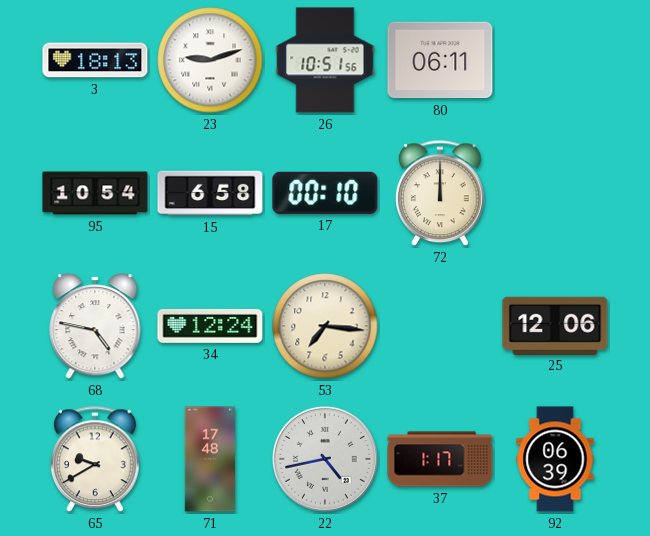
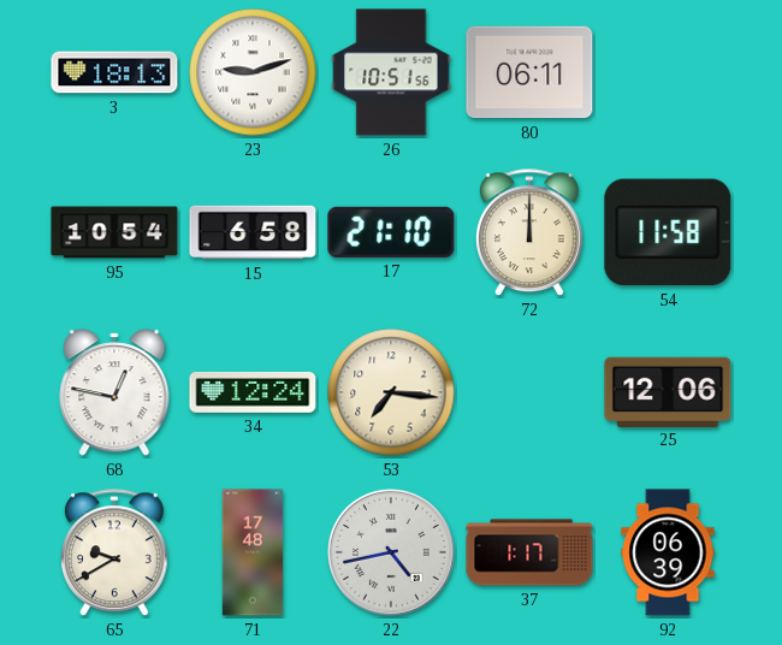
17: 00:10 -> 21:10
54: none -> 11:58
68: 4:47 -> 12:47
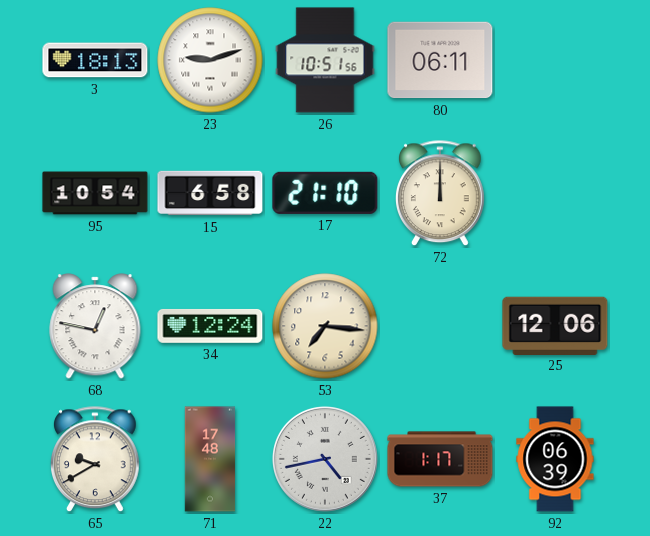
54: 11:58 -> none
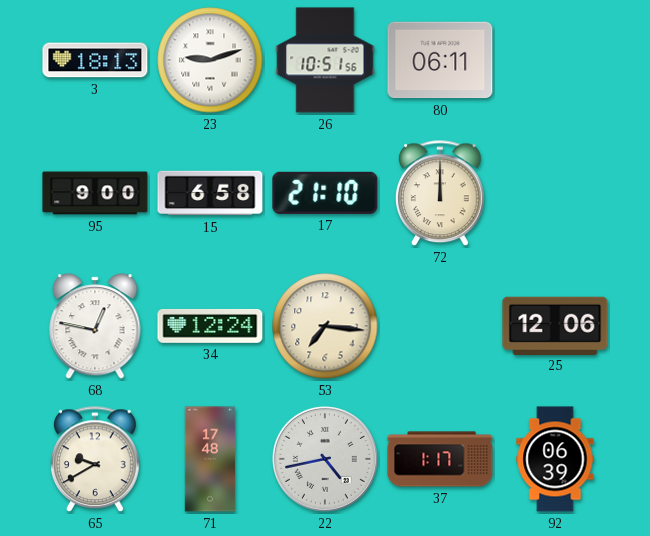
95: 10:54 -> 9:00
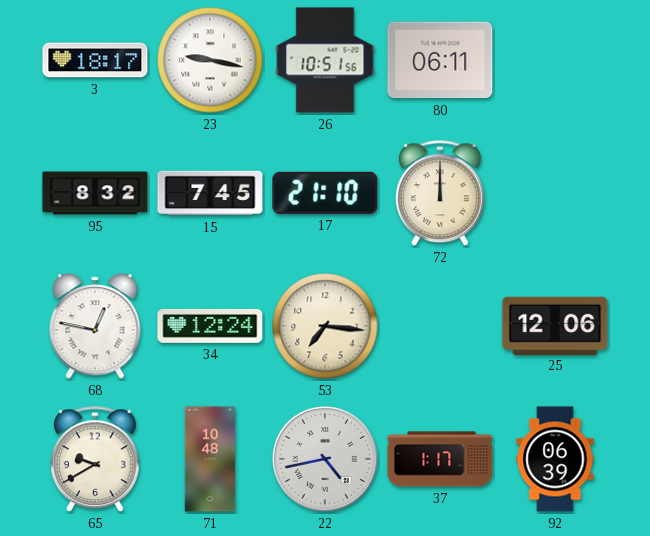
3: 18:13 -> 18:17
23: 9:12 -> 9:17
95: 9:00 -> 8:32
15: 6:58 -> 7:45
71: 17:48 -> 10:48
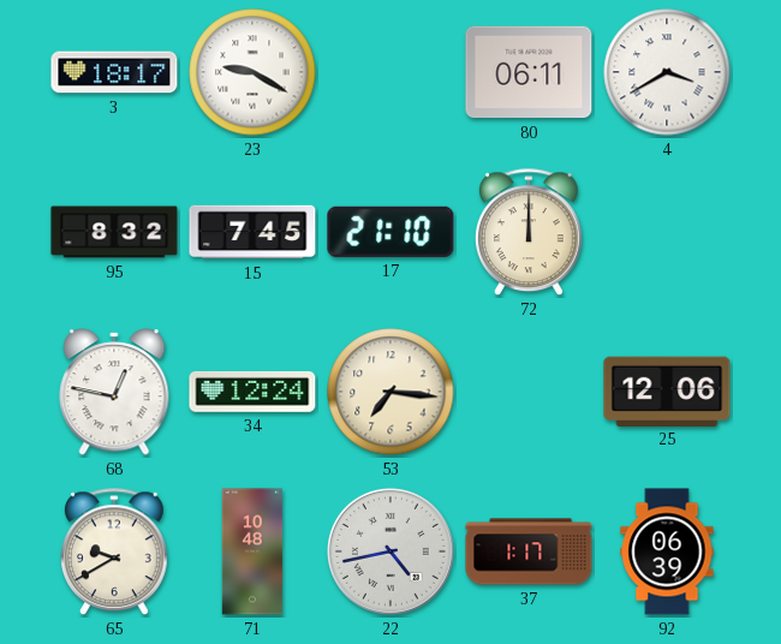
23: 9:17 -> 9:20
26: 10:51 -> none
4: none -> 3:40
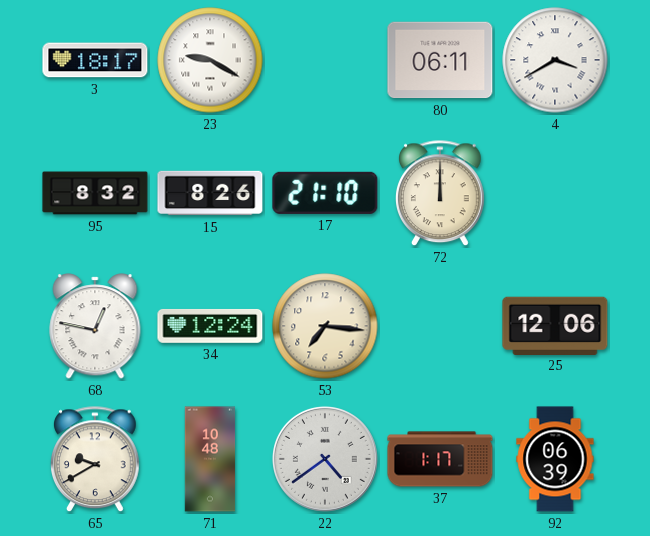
15: 7:45 -> 8:26
22: 4:43 -> 4:39
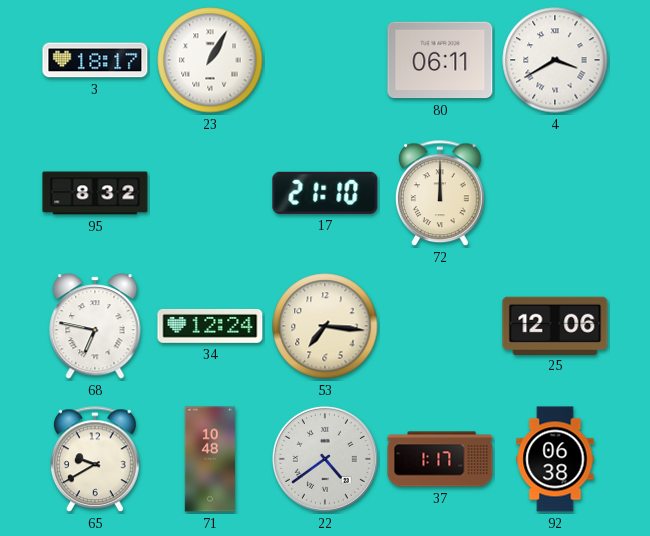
23: 9:20 -> 1:05
15: 8:26 -> none
68: 12:47 -> 6:47
92: 06:39 -> 06:38
